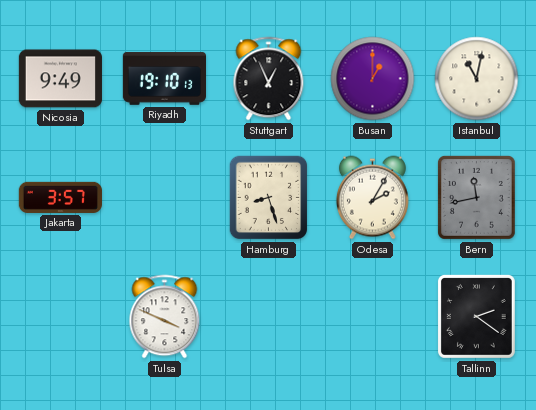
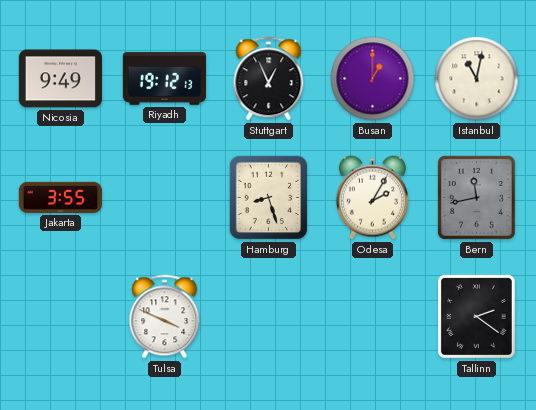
Riyadh: 19:10 -> 19:12
Jakarta: 3:57 -> 3:55
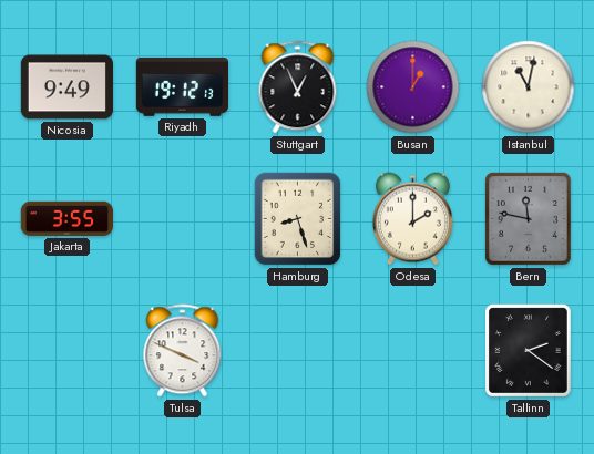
Odesa: 2:05 -> 2:00
Bern: 11:43 -> 11:47
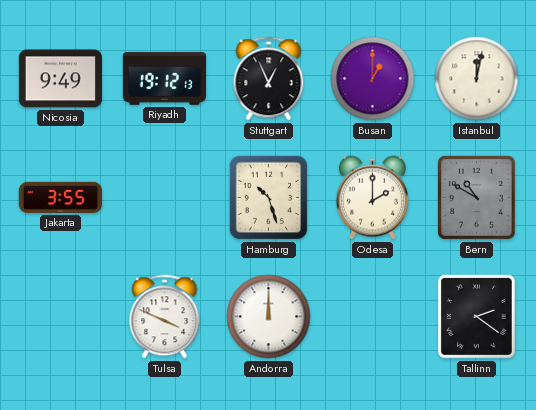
Istanbul: 11:02 -> 12:02
Hamburg: 8:27 -> 10:27
Bern: 11:47 -> 10:50
Andorra: none -> 12:00
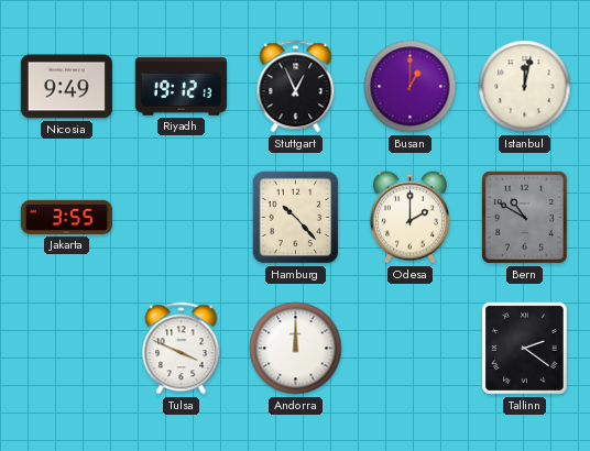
Hamburg: 10:27 -> 10:23
